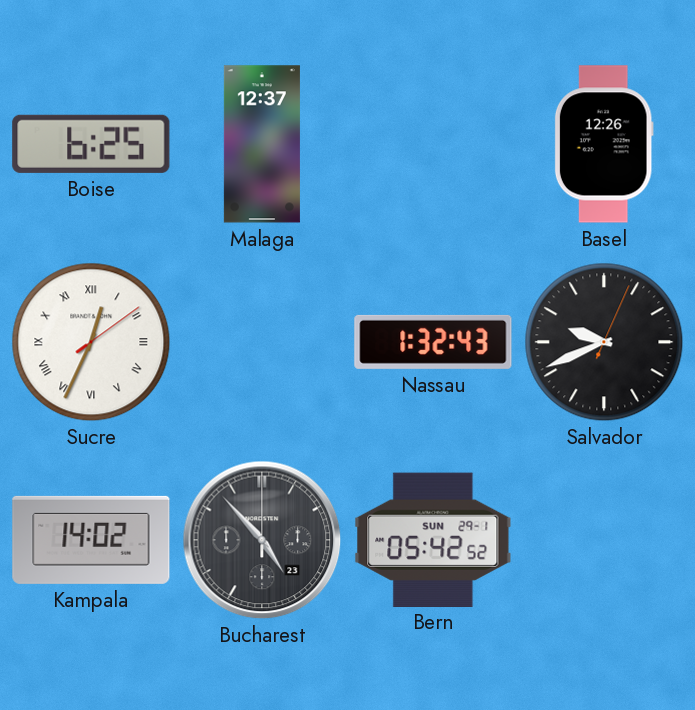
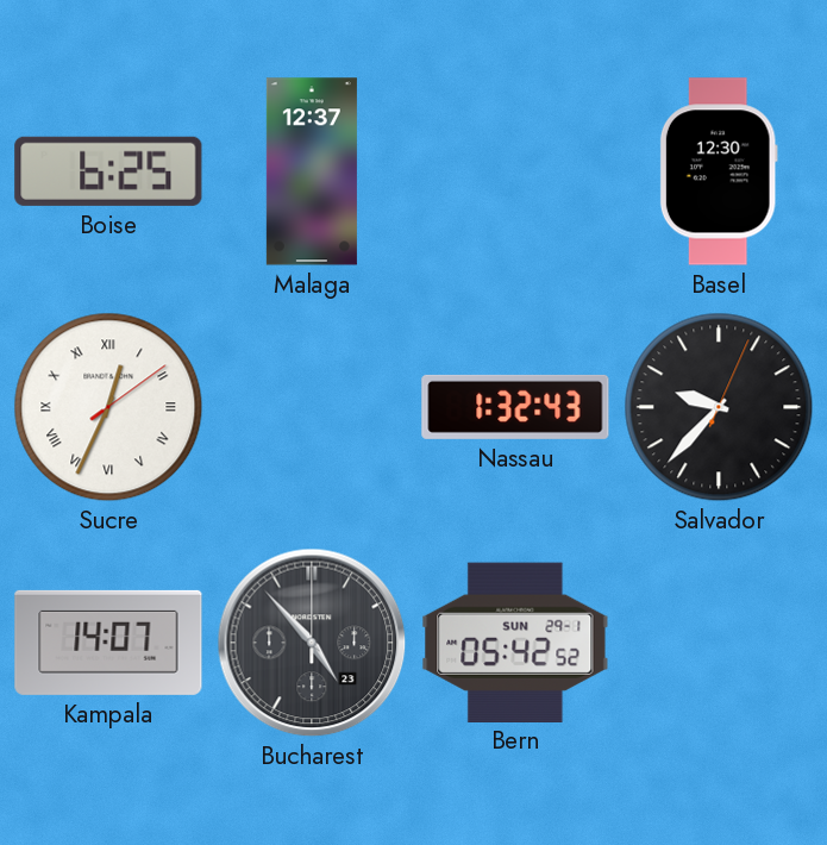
Basel: 12:26 -> 12:30
Salvador: 9:41 -> 9:37
Kampala: 14:02 -> 14:07
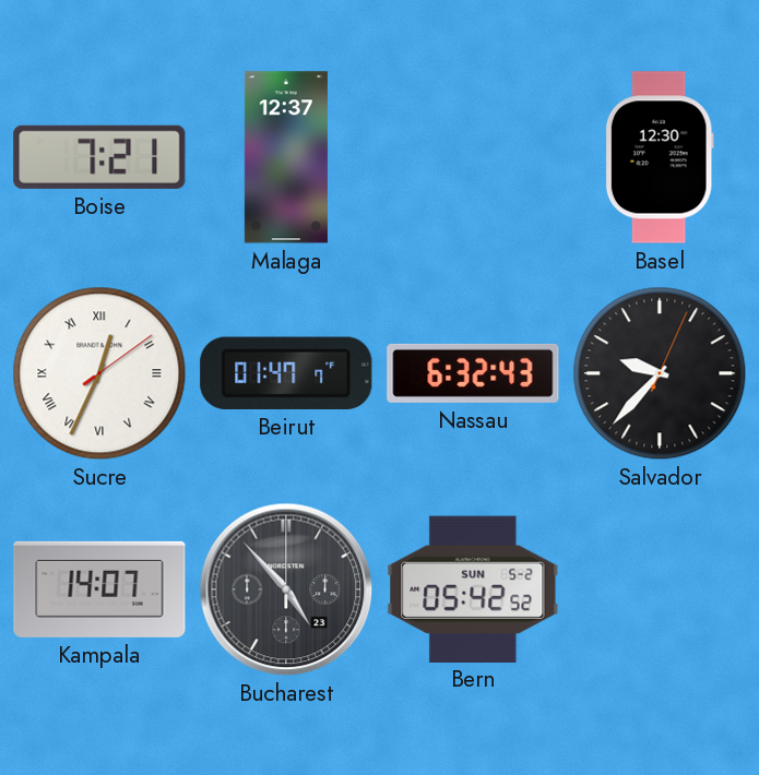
Boise: 6:25 -> 7:21
Beirut: none -> 01:47
Nassau: 1:32 -> 6:32
Bern date: SUN 29-1 -> SUN 5-2
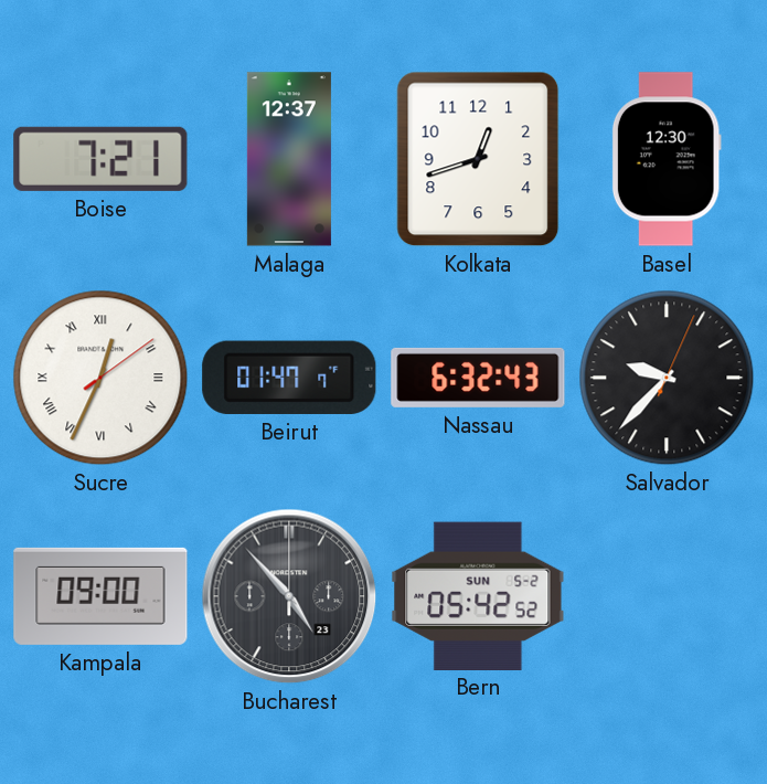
Kolkata: none -> 12:42
Kampala: 14:07 -> 09:00
